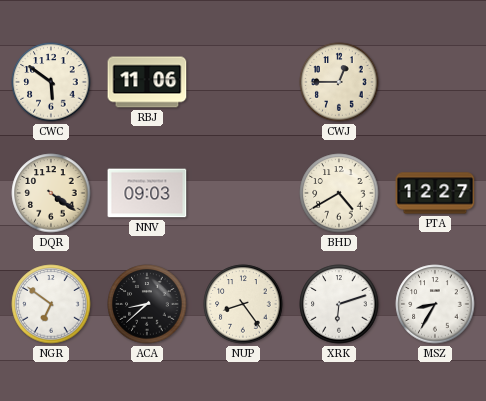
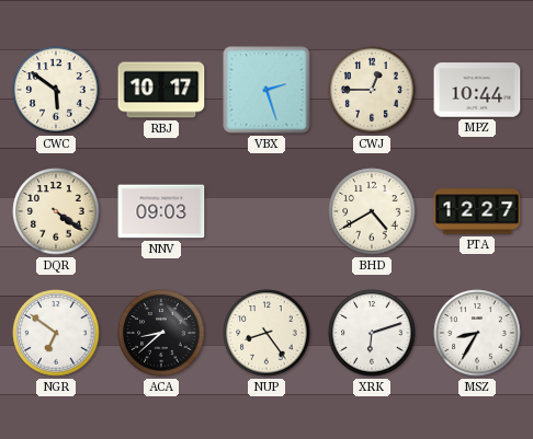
RBJ: 11:06 -> 10:17
VBX: none -> 2:27
MPZ: none -> 10:44
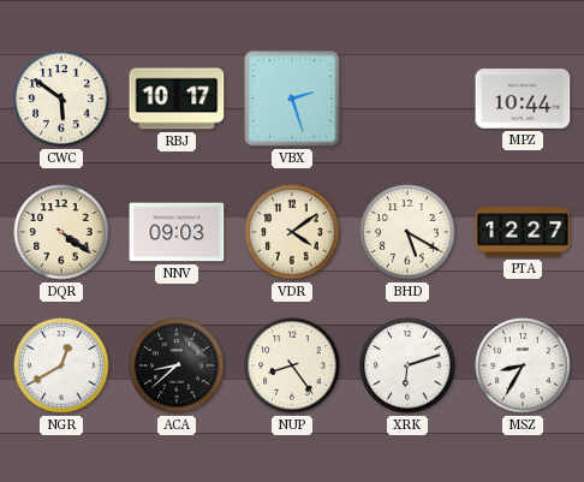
CWJ: 12:45 -> none
VDR: none -> 4:09
BHD: 4:40 -> 5:20
NGR: 6:51 -> 12:40
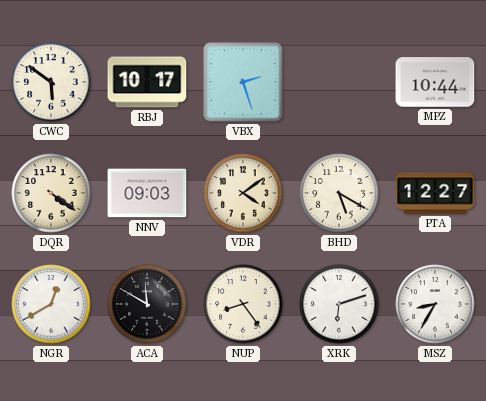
ACA: 8:38 -> 11:50
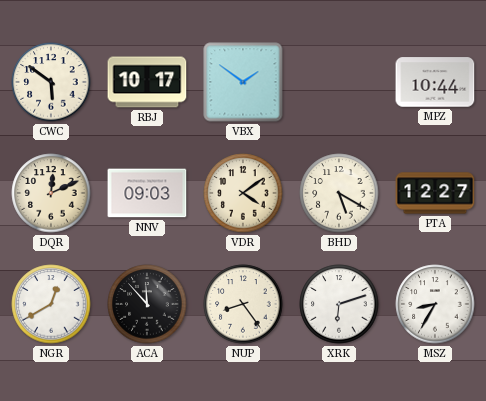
VBX: 2:27 -> 1:51
DQR: 4:21 -> 12:11
ACA: 11:50 -> 11:53
